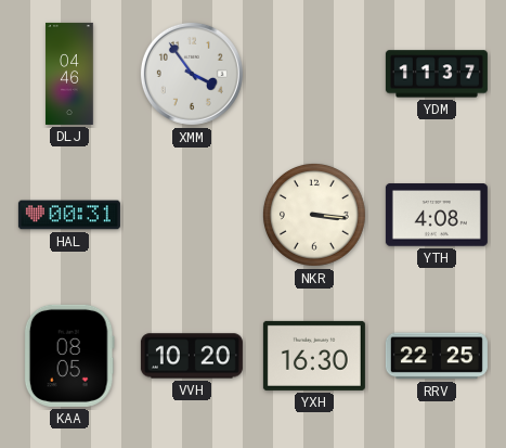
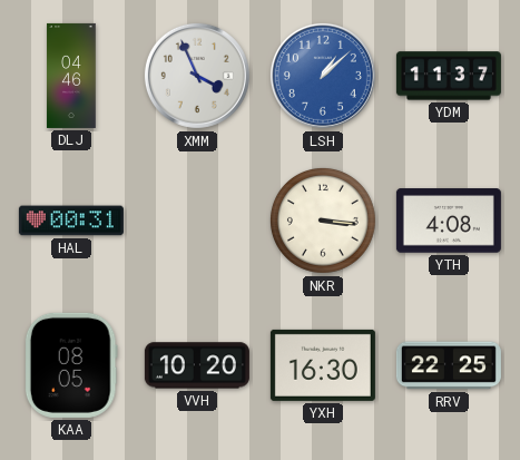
XMM: 3:54 -> 3:56
LSH: none -> 1:08
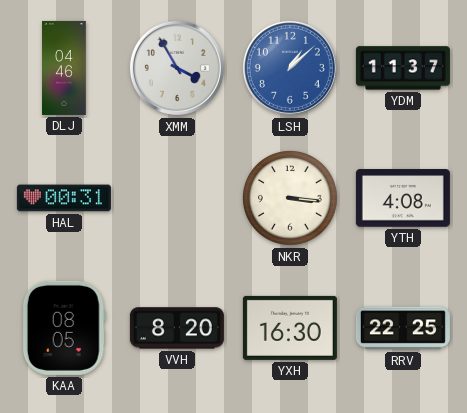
XMM: 3:56 -> 3:55
VVH: 10:20 -> 8:20
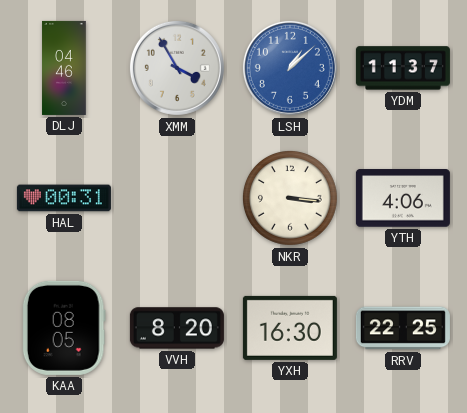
YTH: 4:08 -> 4:06
